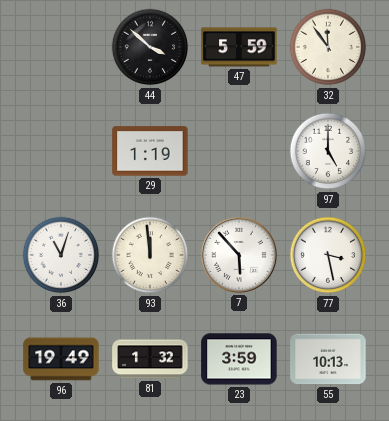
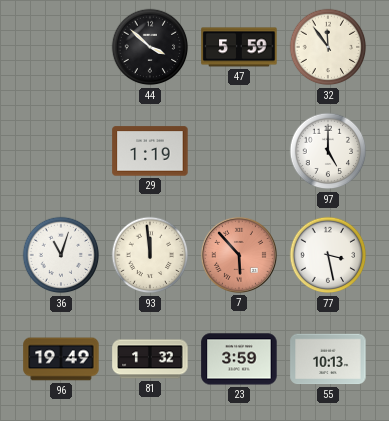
7 dial: white -> salmon
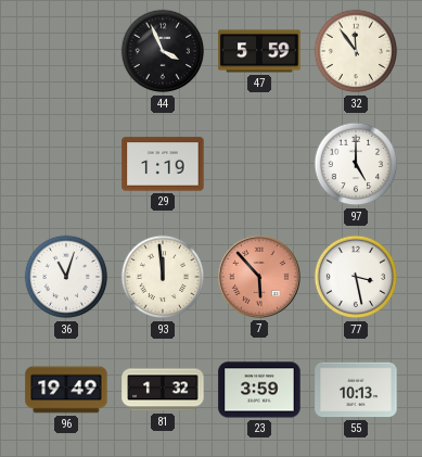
44: 3:52 -> 3:56
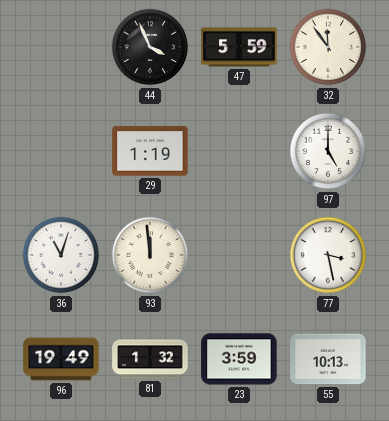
7: 5:53 -> none
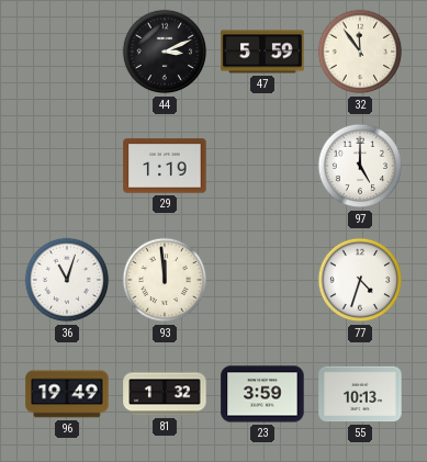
44: 3:56 -> 3:11
77: 3:28 -> 4:33
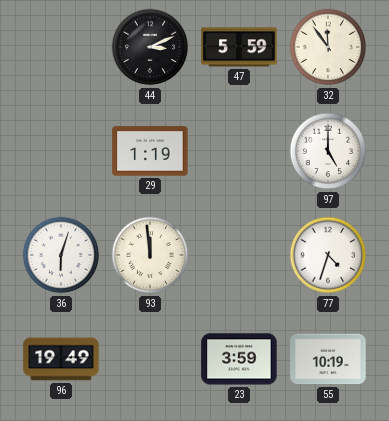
36: 11:03 -> 6:03
81: 1:32 -> none
55: 10:13 -> 10:19
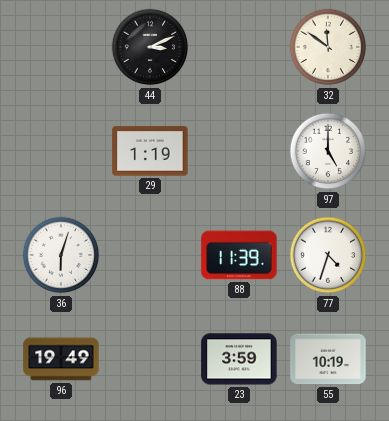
47: 5:59 -> none
32: 11:54 -> 11:51
93: 11:59 -> none
88: none -> 11:39
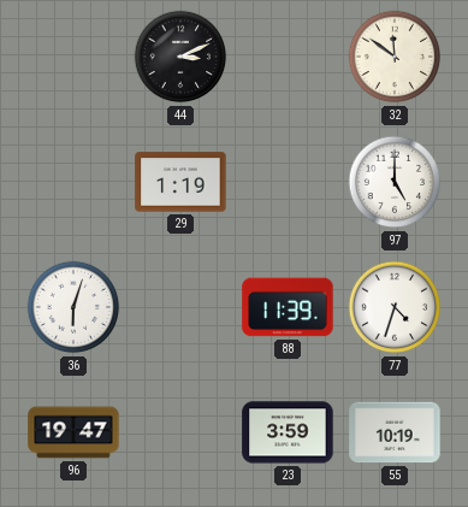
96: 19:49 -> 19:47
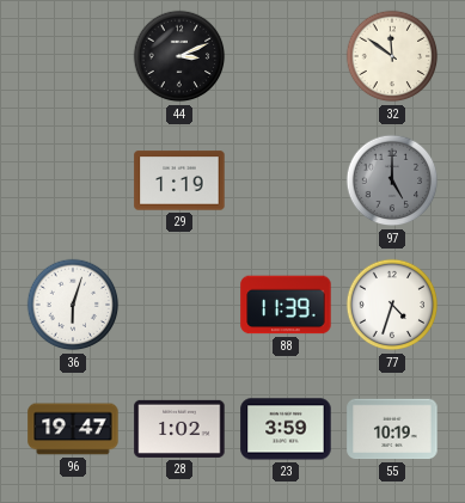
97 dial: white -> grey
28: none -> 1:02
